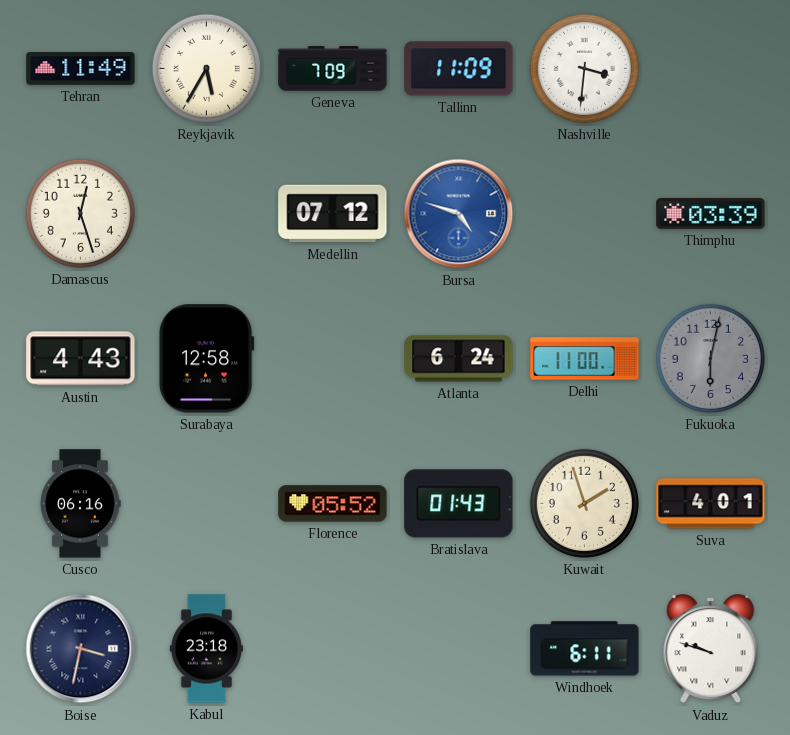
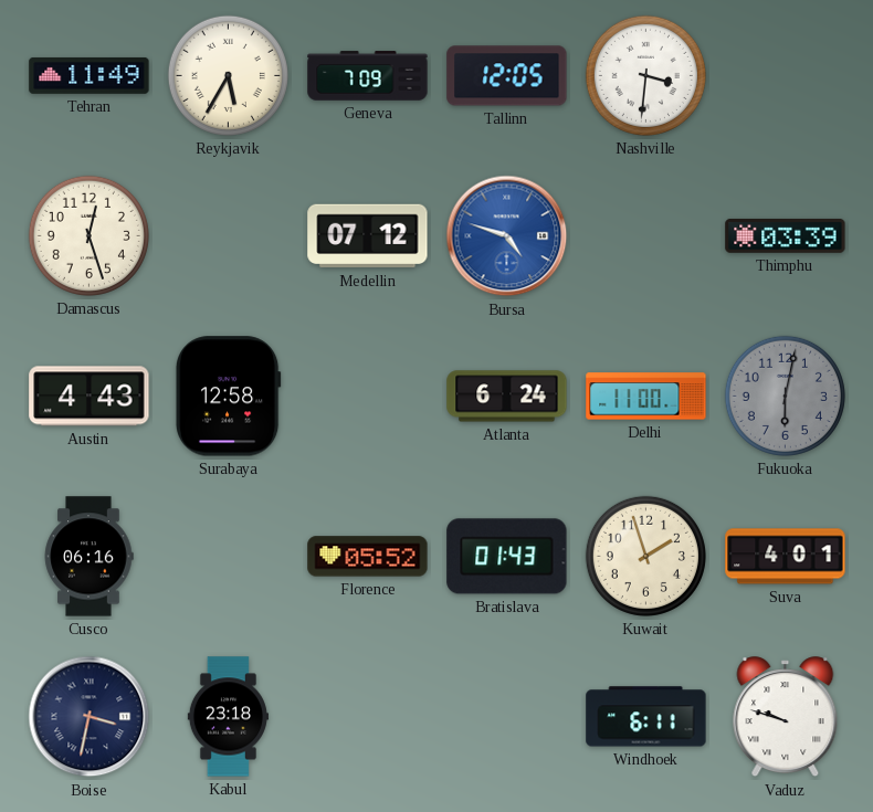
Tallinn: 11:09 -> 12:05
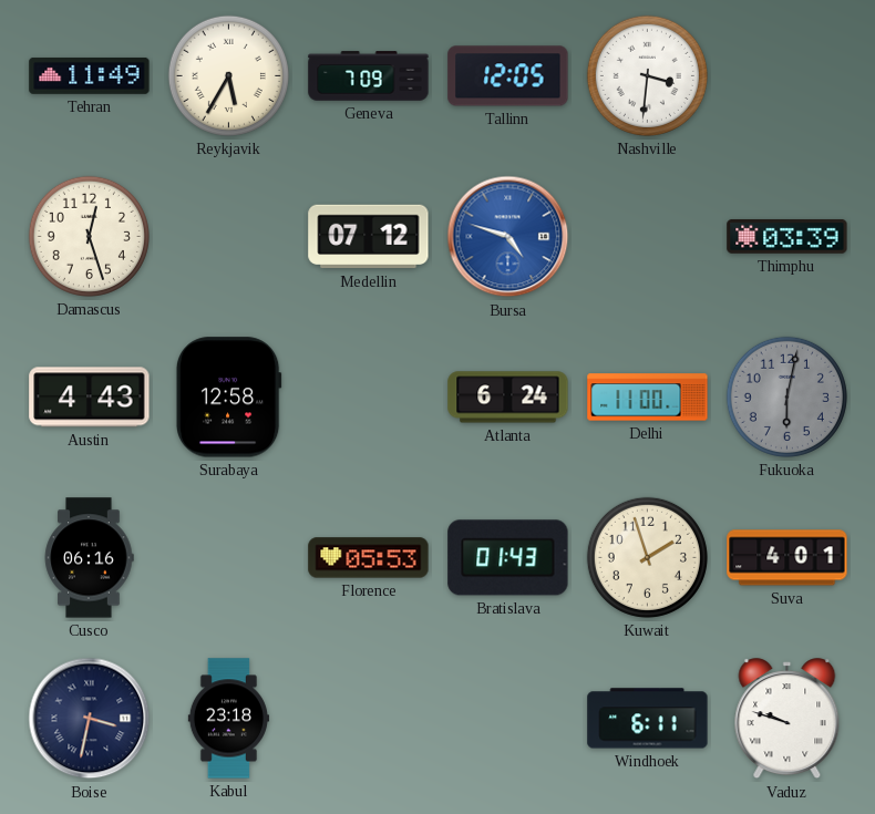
Florence: 05:52 -> 05:53
